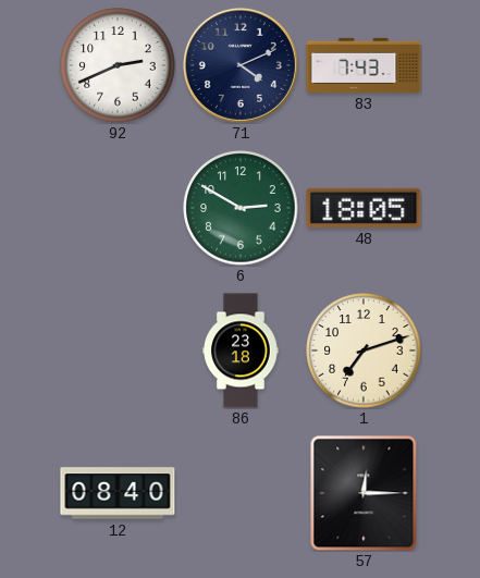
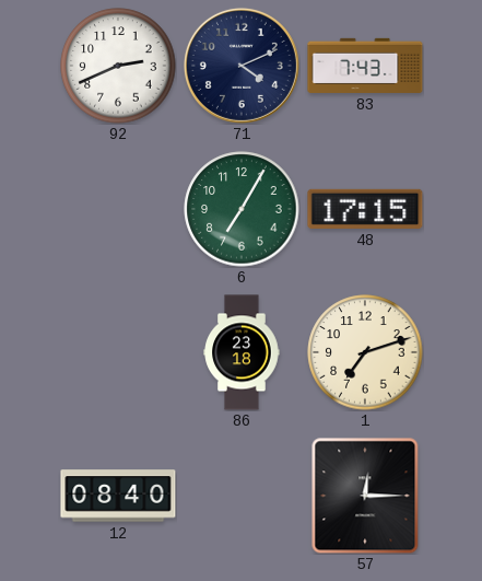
6: 2:50 -> 7:05
48: 18:05 -> 17:15
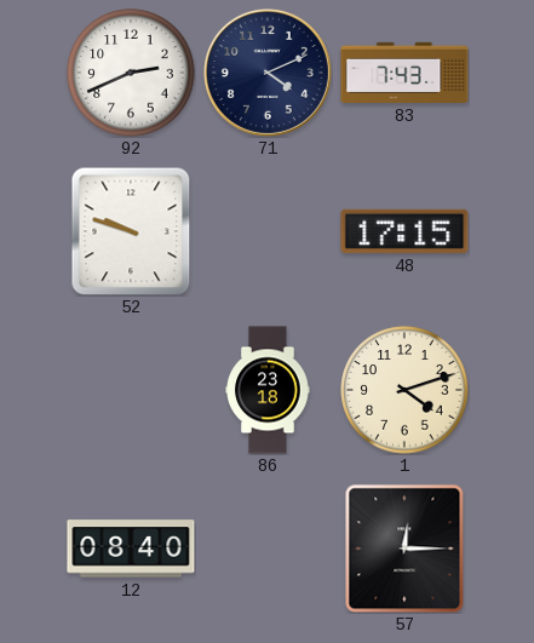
52: none -> 9:48
6: 7:05 -> none
1: 7:12 -> 4:12
